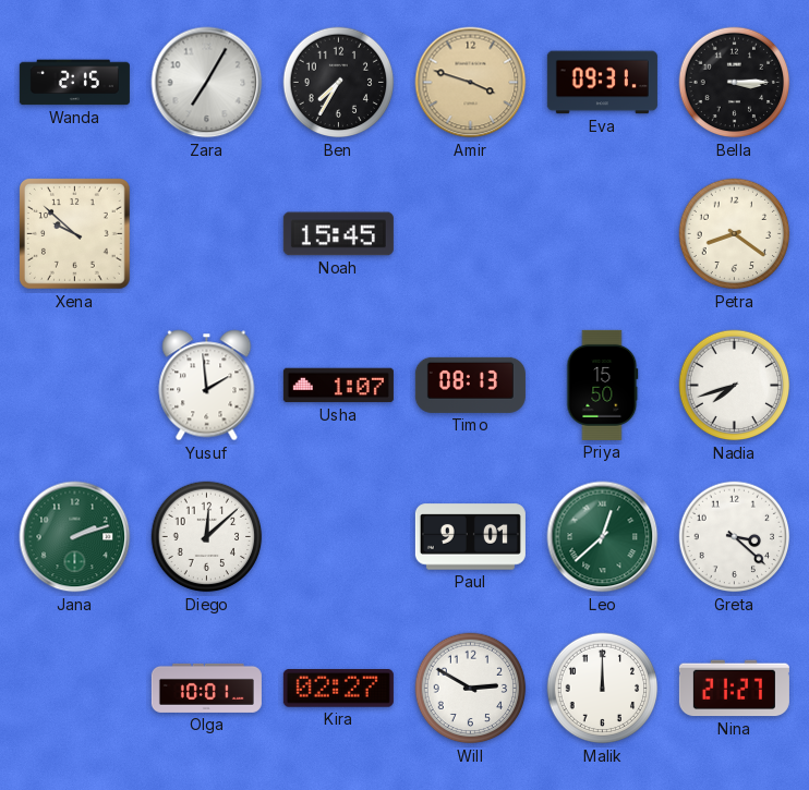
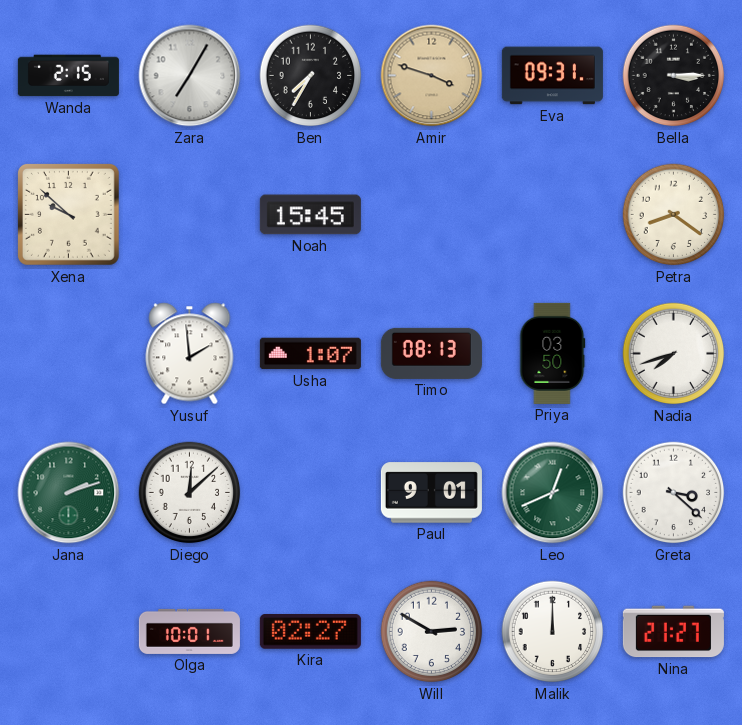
Priya: 15:50 -> 03:50
Leo: 12:38 -> 12:41
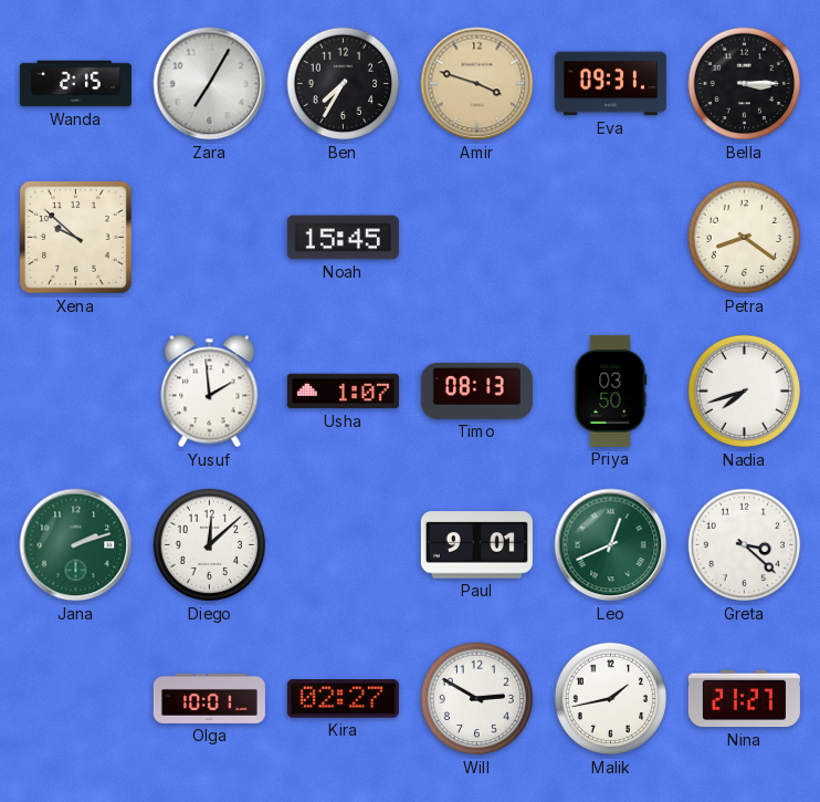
Malik: 12:00 -> 1:43
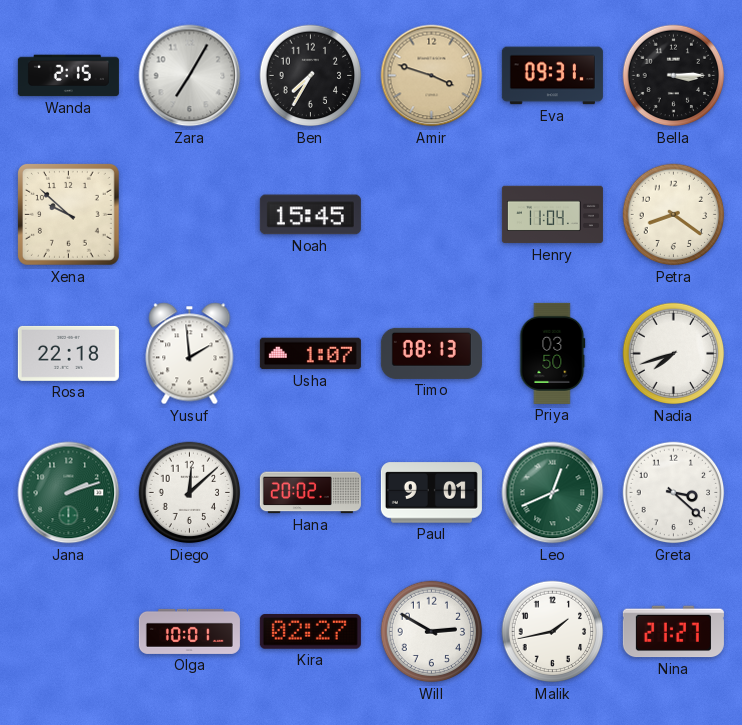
Henry: none -> 11:04
Rosa: none -> 22:18
Hana: none -> 20:02
